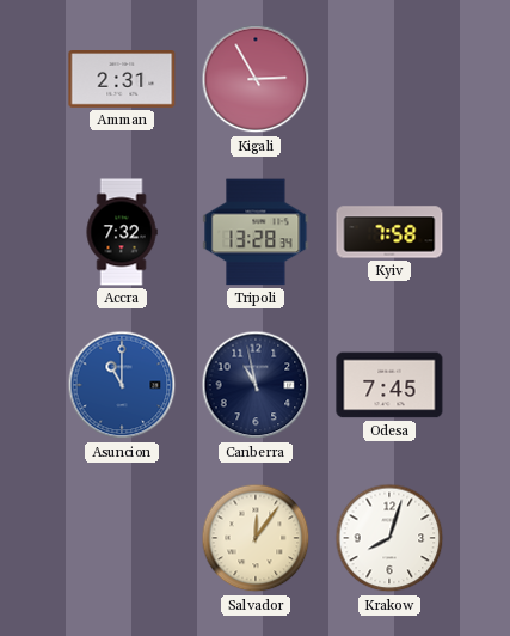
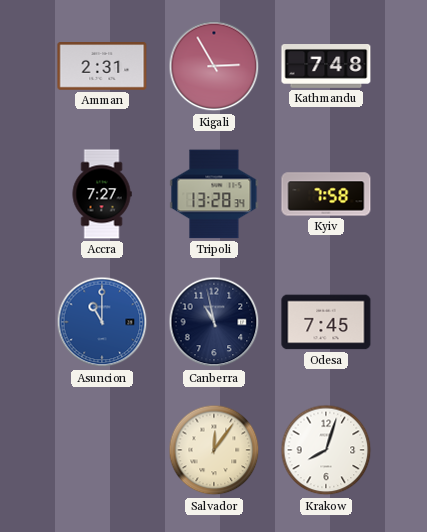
Kathmandu: none -> 7:48
Accra: 7:32 -> 7:27
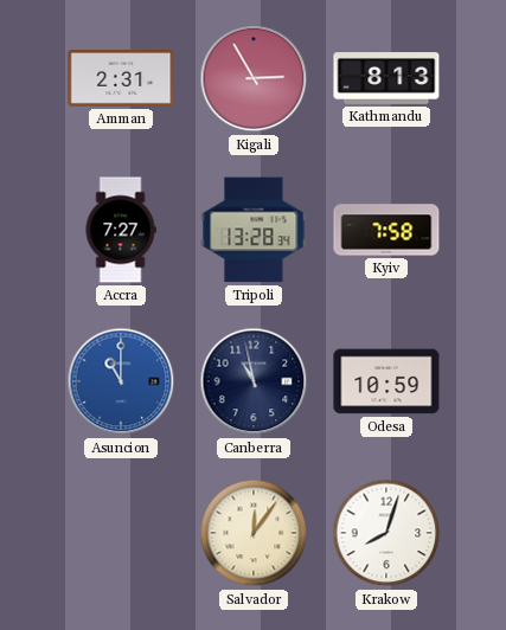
Kathmandu: 7:48 -> 8:13
Odesa: 7:45 -> 10:59
